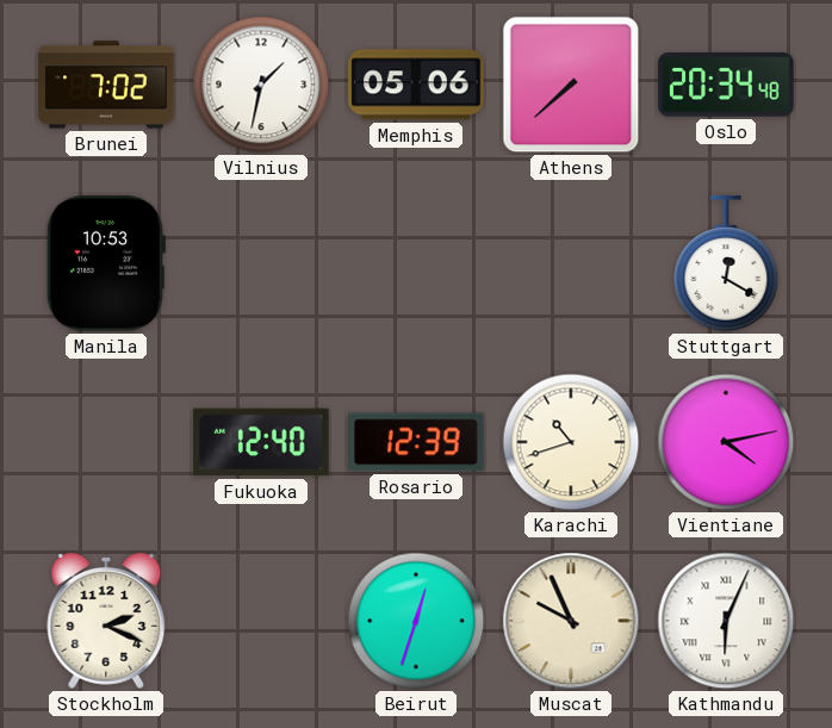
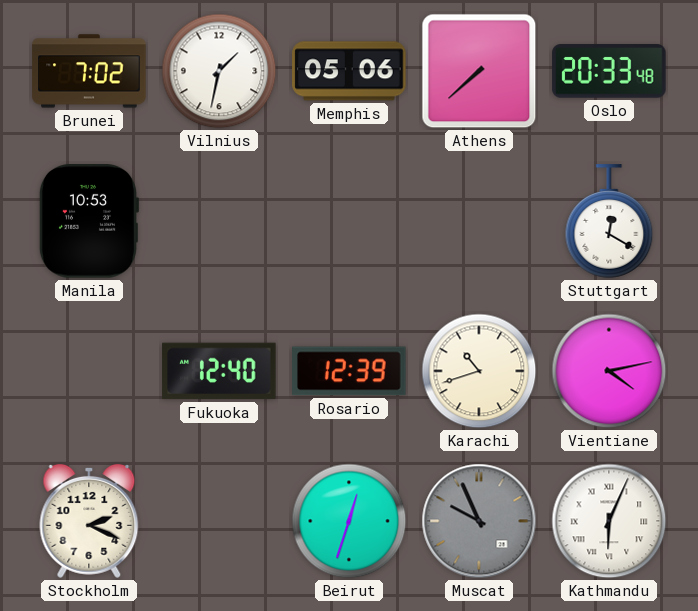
Oslo: 20:34 -> 20:33
Muscat dial: cream -> grey
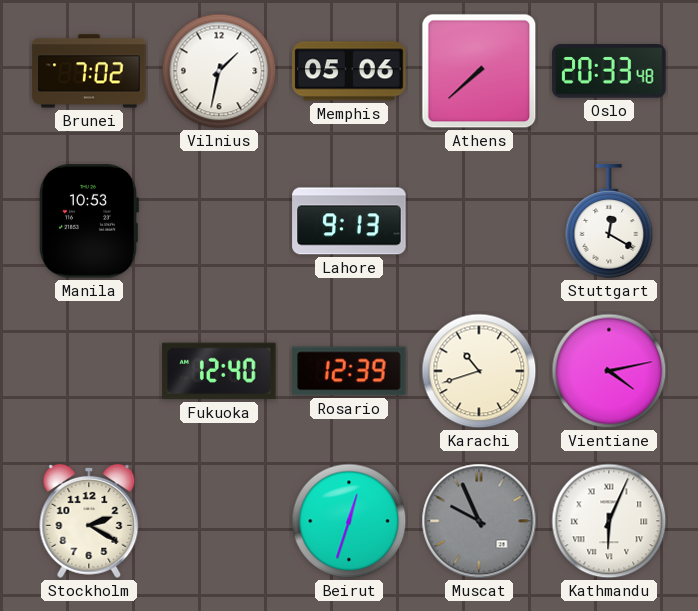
Lahore: none -> 9:13
Stockholm: 2:19 -> 2:20
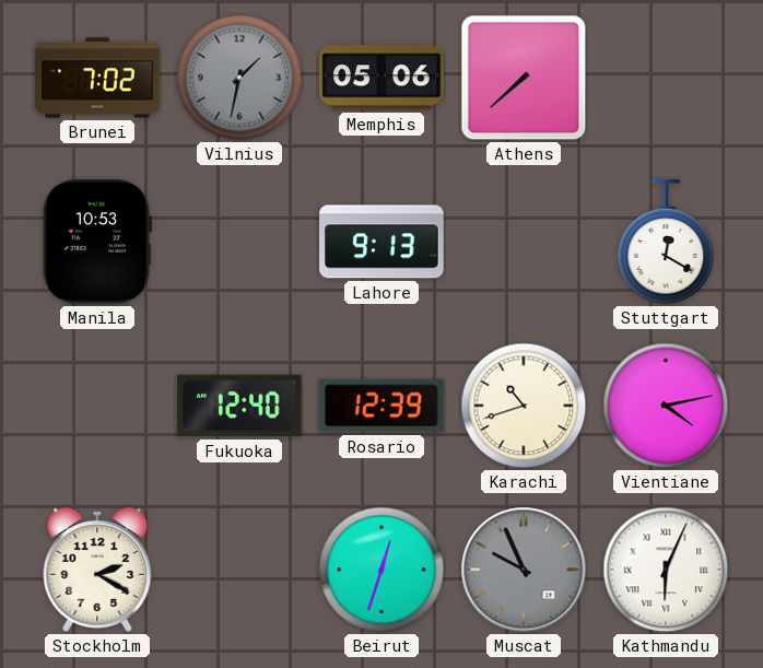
Vilnius dial: white -> grey
Oslo: 20:33 -> none
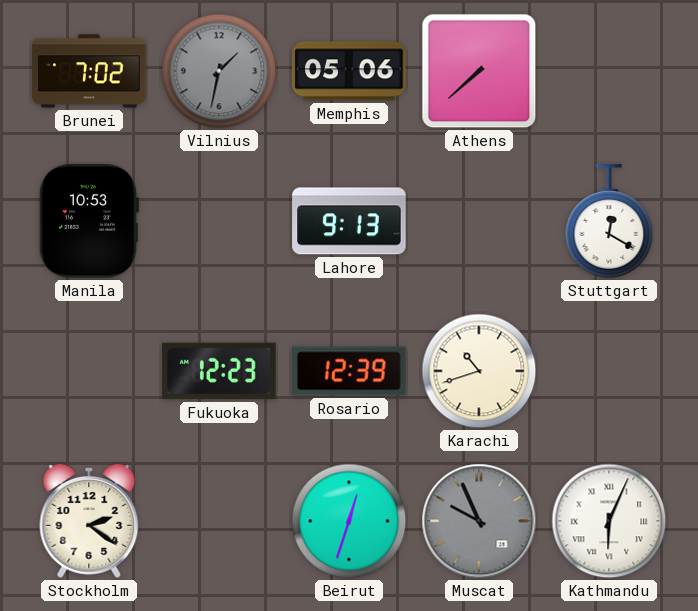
Fukuoka: 12:40 -> 12:23
Vientiane: 4:13 -> none
Stockholm: 2:20 -> 2:21
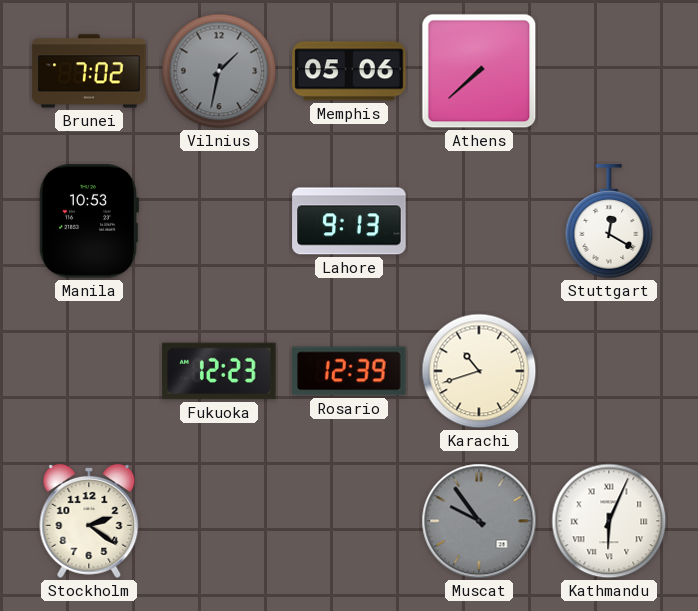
Beirut: 12:33 -> none
Muscat: 9:56 -> 9:54
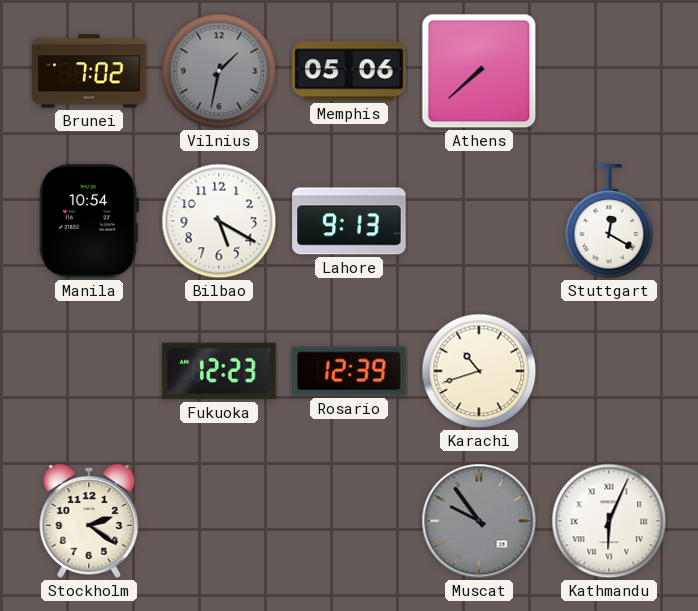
Manila: 10:53 -> 10:54
Bilbao: none -> 5:20
